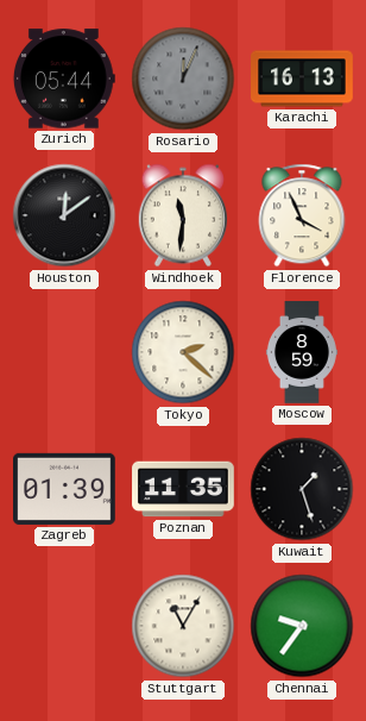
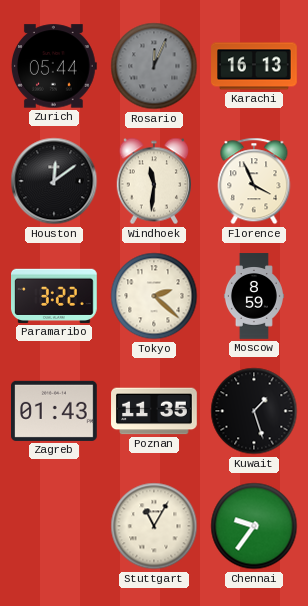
Paramaribo: none -> 3:22
Zagreb: 01:39 -> 01:43
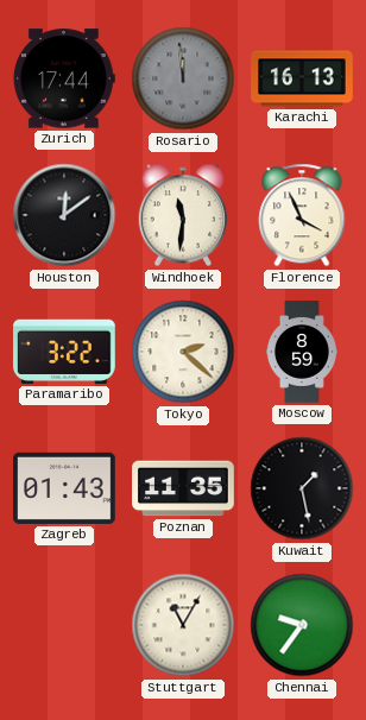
Zurich: 05:44 -> 17:44
Rosario: 12:04 -> 11:59
Kuwait: 1:27 -> 1:28
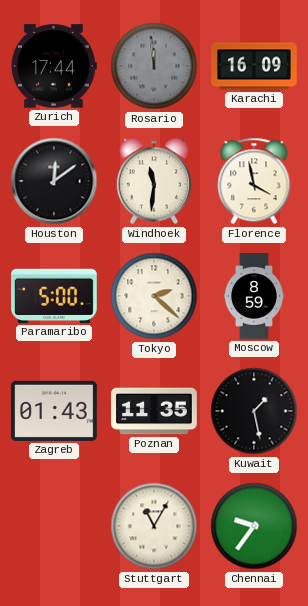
Karachi: 16:13 -> 16:09
Florence: 3:56 -> 3:58
Paramaribo: 3:22 -> 5:00
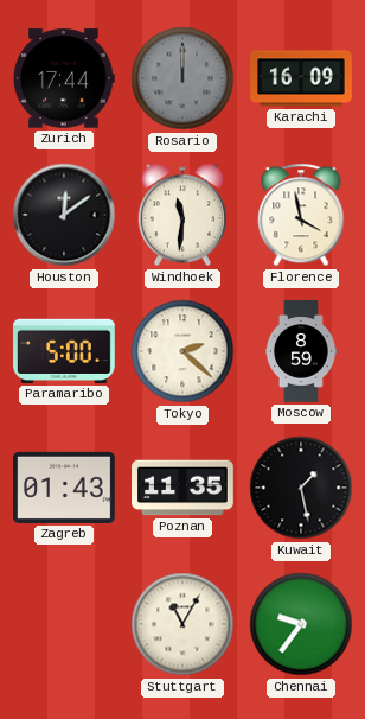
Rosario: 11:59 -> 12:00
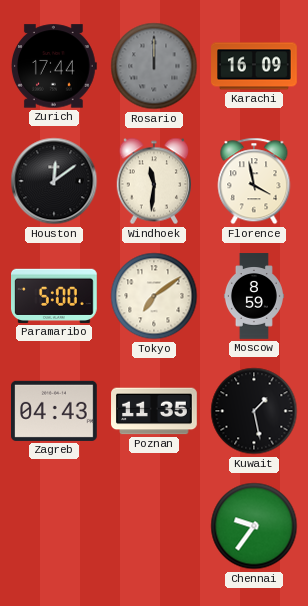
Tokyo: 2:22 -> 7:09
Zagreb: 01:43 -> 04:43
Stuttgart: 11:05 -> none
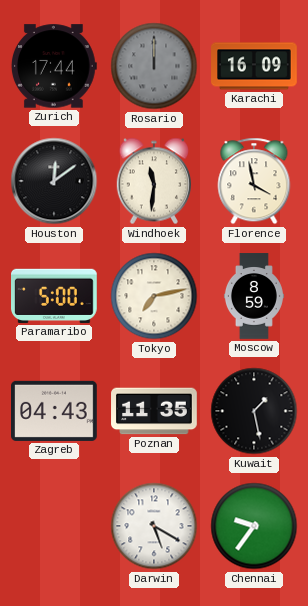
Tokyo: 7:09 -> 7:13
Darwin: none -> 5:20
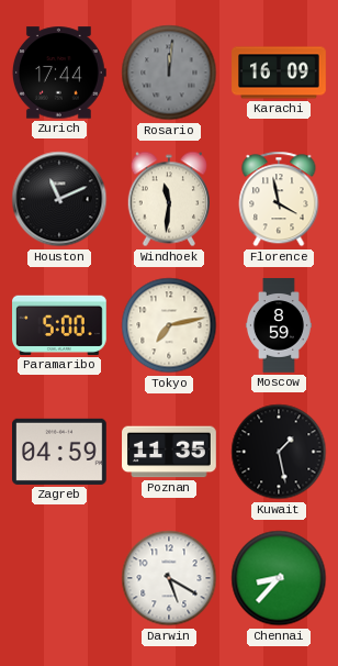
Rosario: 12:00 -> 12:01
Houston: 12:09 -> 11:11
Zagreb: 04:43 -> 04:59
Chennai: 9:36 -> 8:37
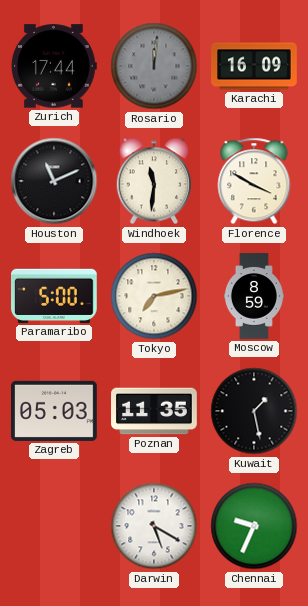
Florence: 3:58 -> 3:50
Zagreb: 04:59 -> 05:03
Chennai: 8:37 -> 9:34
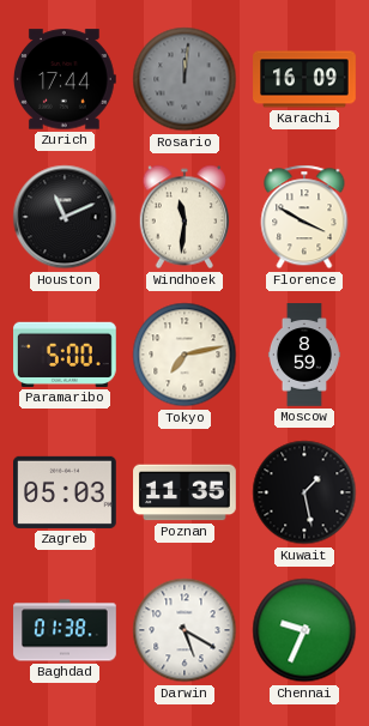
Baghdad: none -> 01:38
